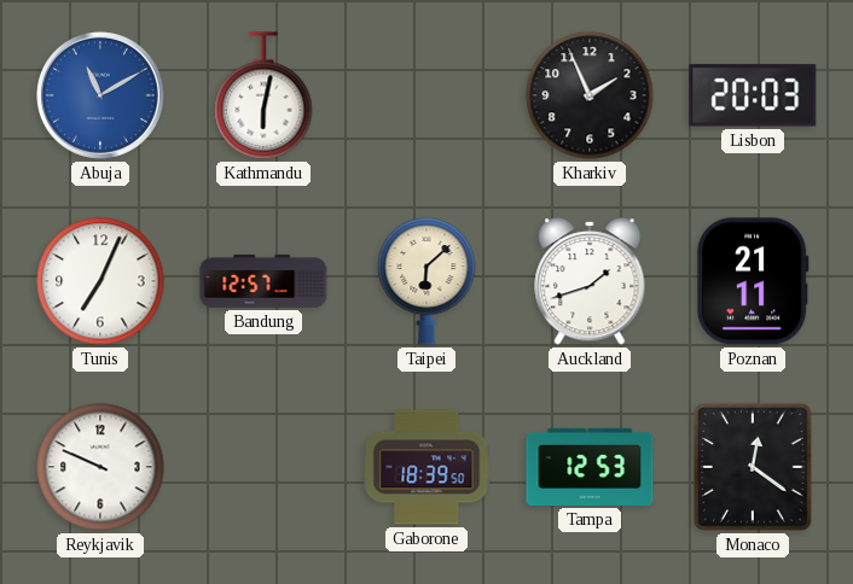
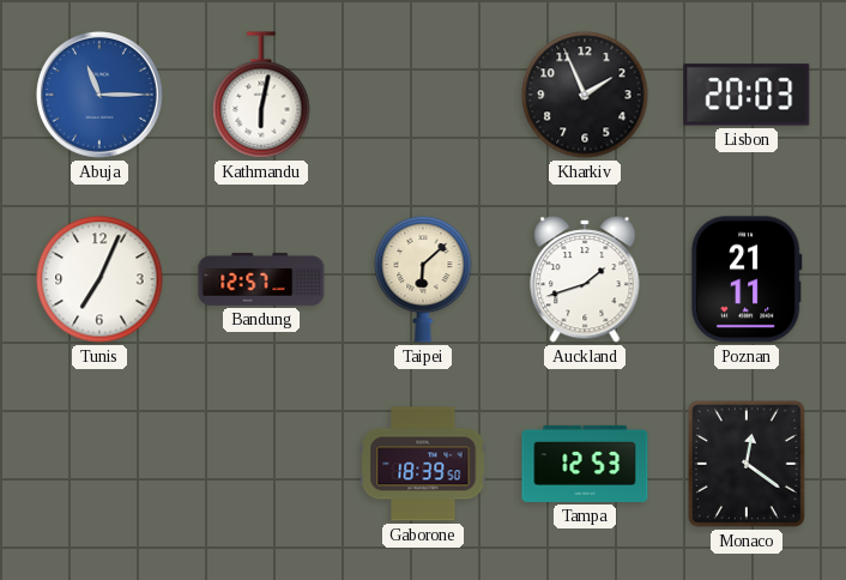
Abuja: 11:10 -> 11:15
Reykjavik: 9:49 -> none
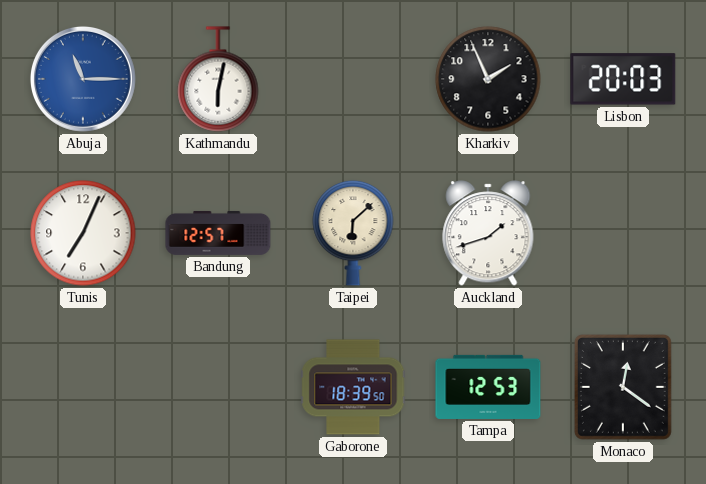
Poznan: 21:11 -> none
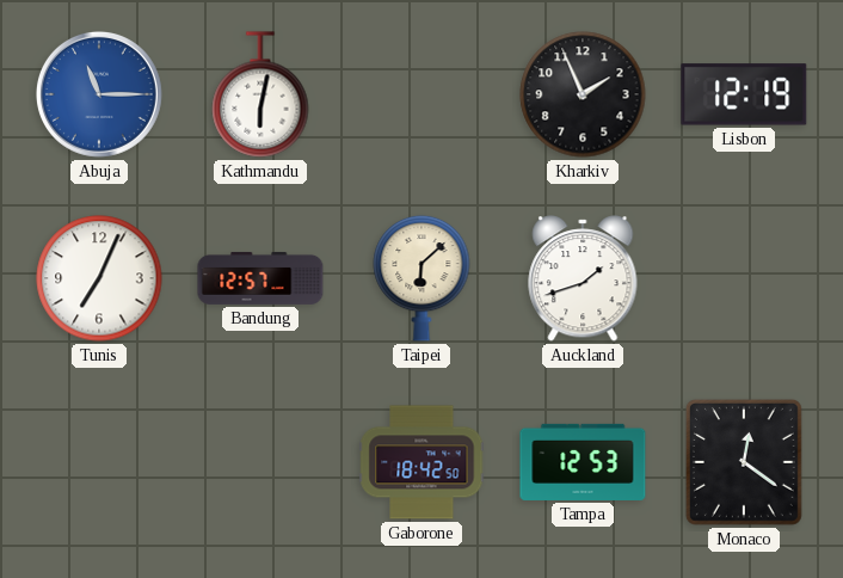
Lisbon: 20:03 -> 12:19
Gaborone: 18:39 -> 18:42
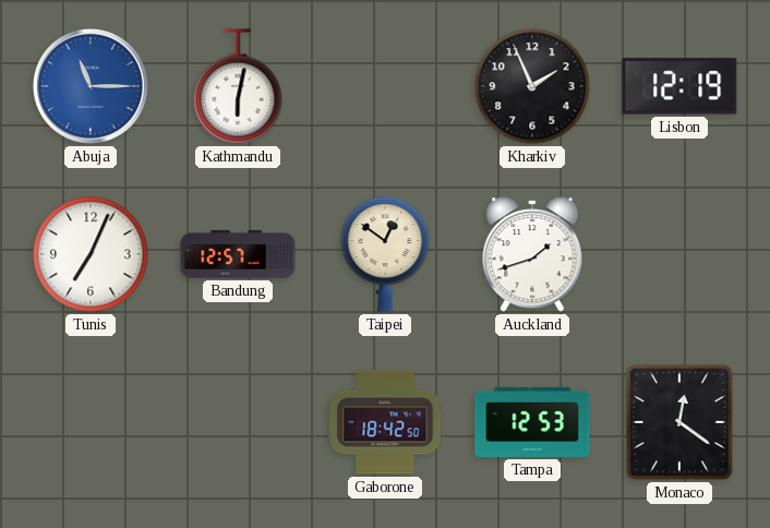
Taipei: 6:08 -> 12:51
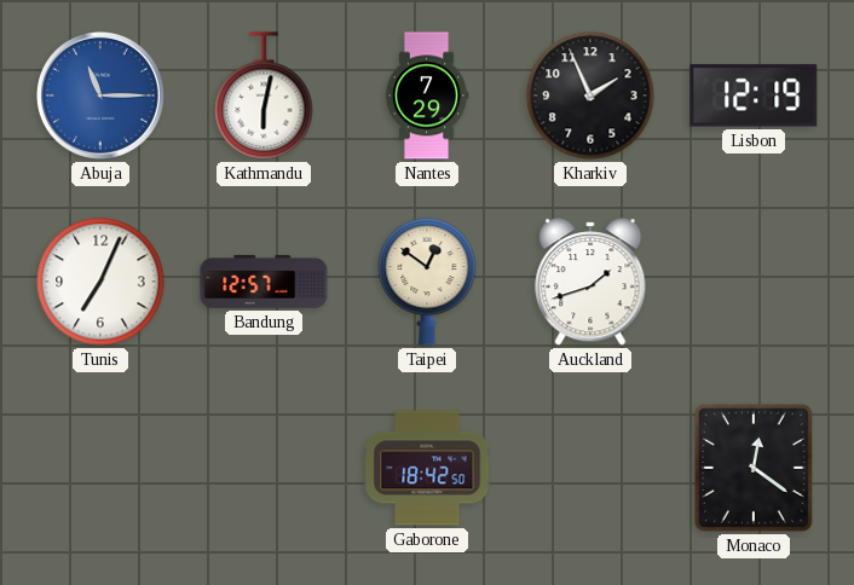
Nantes: none -> 7:29
Tampa: 12:53 -> none
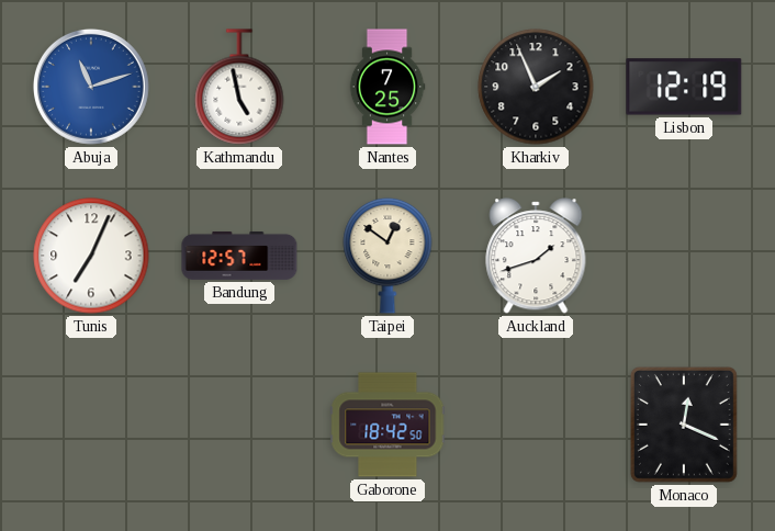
Abuja: 11:15 -> 11:12
Kathmandu: 6:02 -> 4:58
Nantes: 7:29 -> 7:25
Monaco: 12:21 -> 12:19
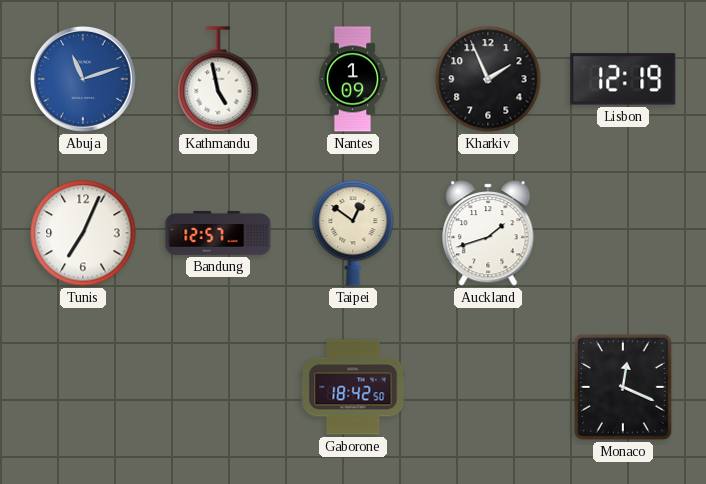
Nantes: 7:25 -> 1:09
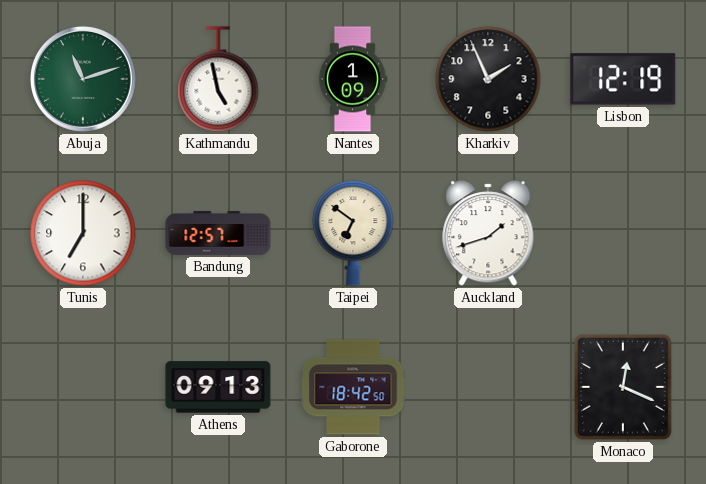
Abuja dial: blue -> green
Tunis: 7:04 -> 7:00
Taipei: 12:51 -> 6:51
Athens: none -> 09:13
